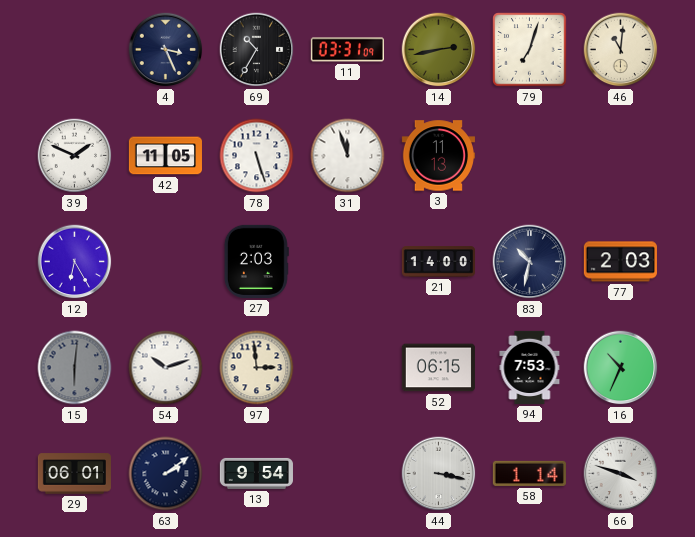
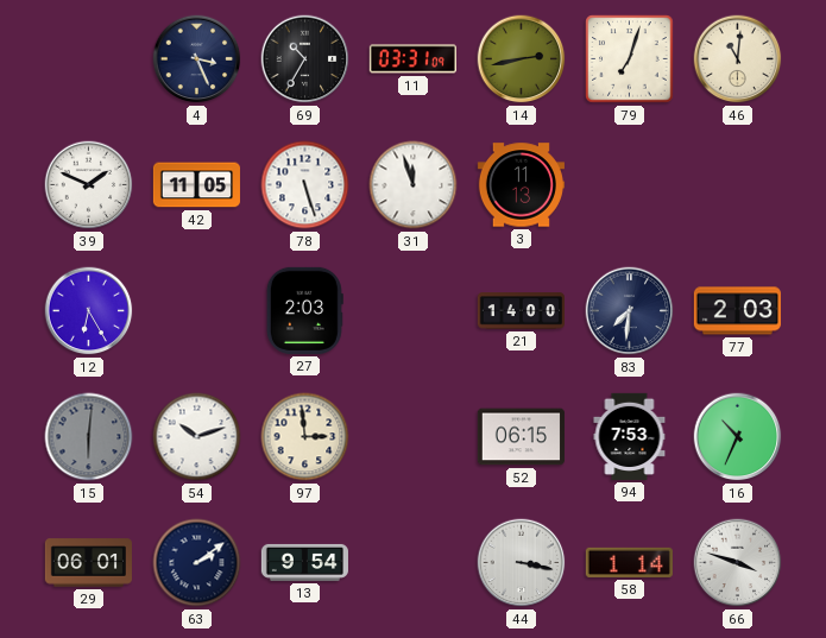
83: 10:32 -> 7:31
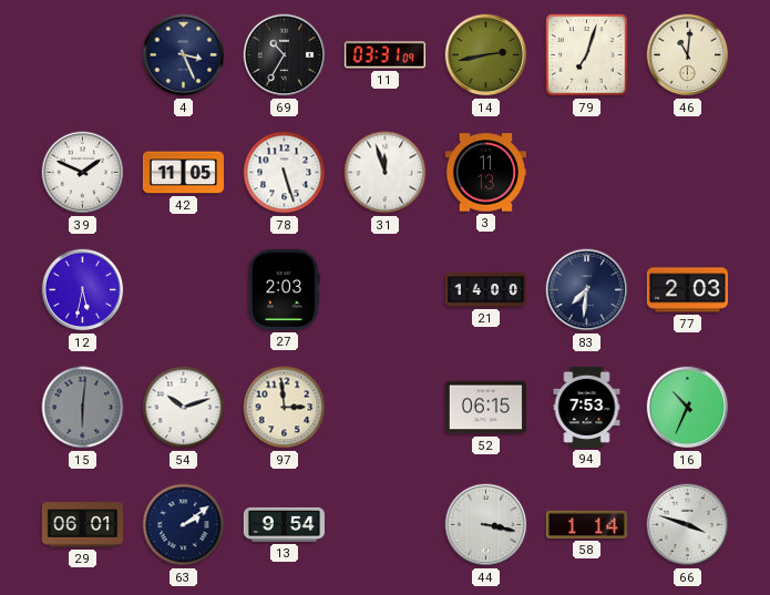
12: 6:25 -> 5:32
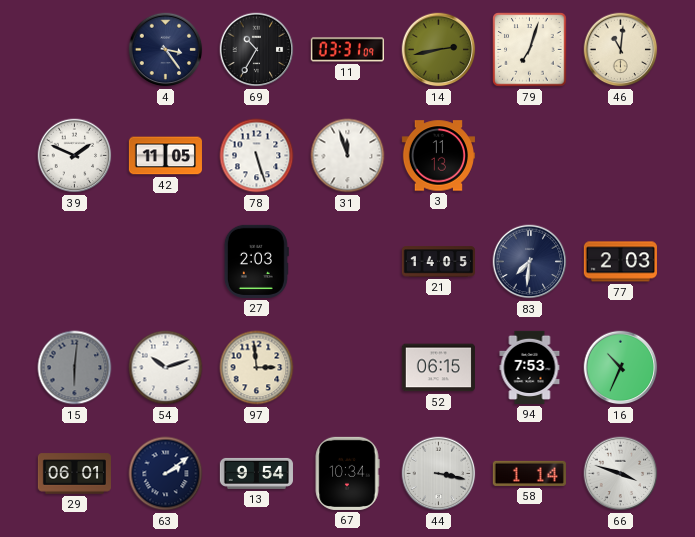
4: 3:26 -> 3:24
12: 5:32 -> none
21: 14:00 -> 14:05
67: none -> 10:34
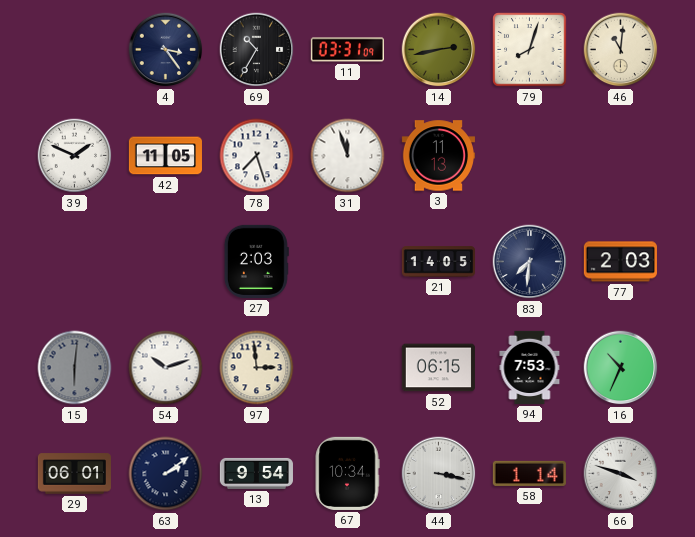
79: 7:03 -> 8:03
78: 5:27 -> 7:27
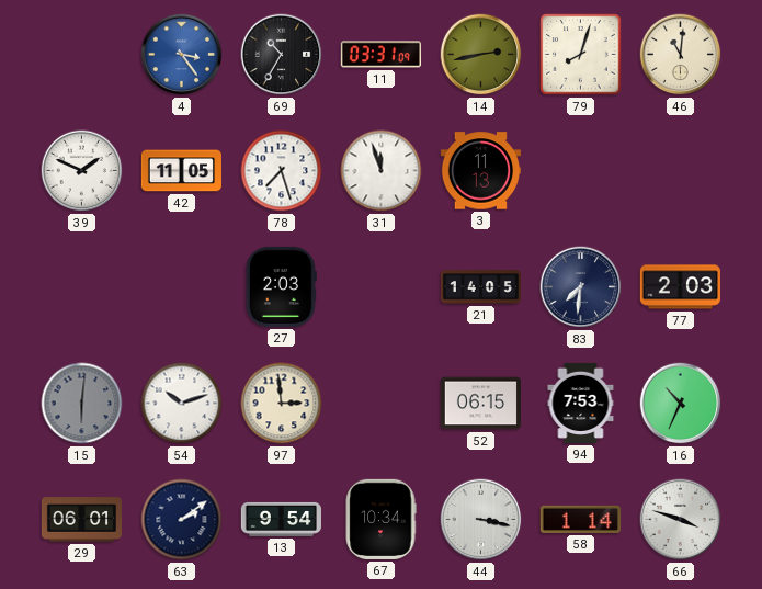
4 dial: navy -> blue
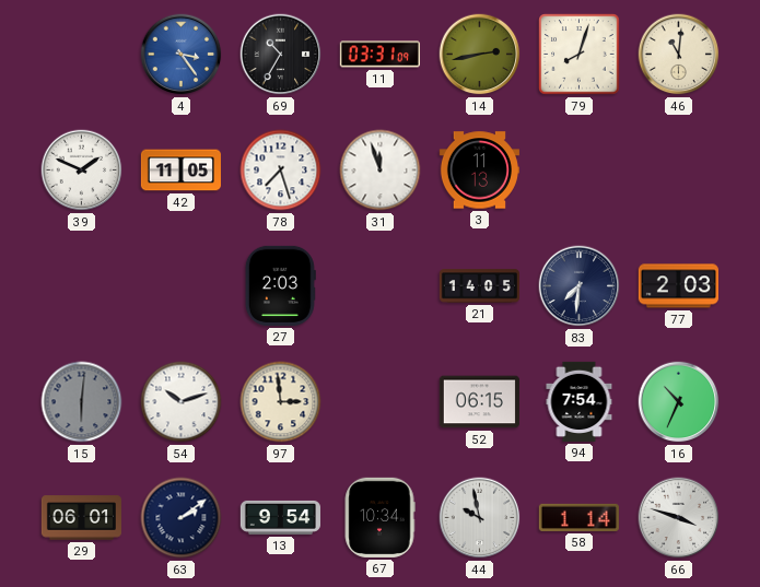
94: 7:53 -> 7:54
44: 3:17 -> 9:58
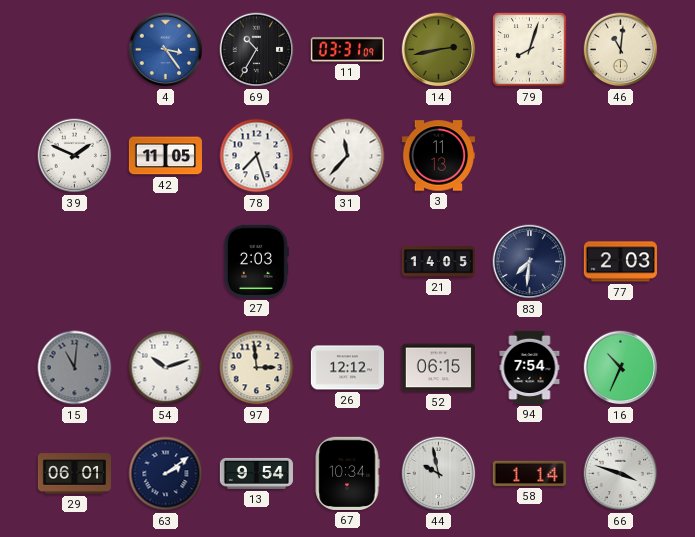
31: 11:57 -> 11:37
15: 6:01 -> 11:01
26: none -> 12:12
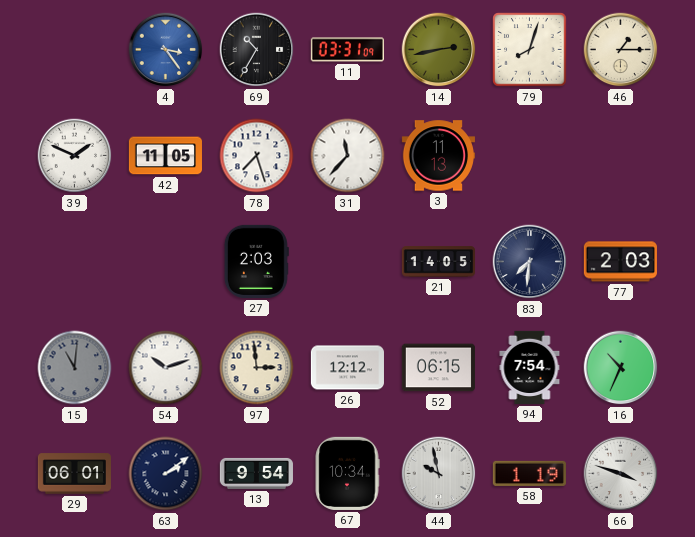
46: 11:01 -> 1:15
58: 1:14 -> 1:19
